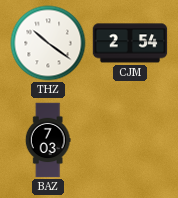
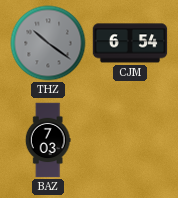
THZ dial: white -> grey
CJM: 2:54 -> 6:54
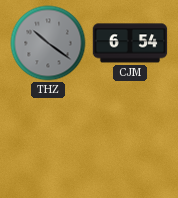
BAZ: 7:03 -> none
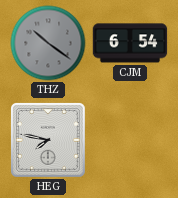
HEG: none -> 7:47
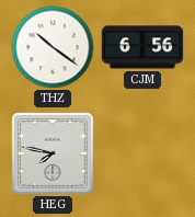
THZ dial: grey -> white
CJM: 6:54 -> 6:56
